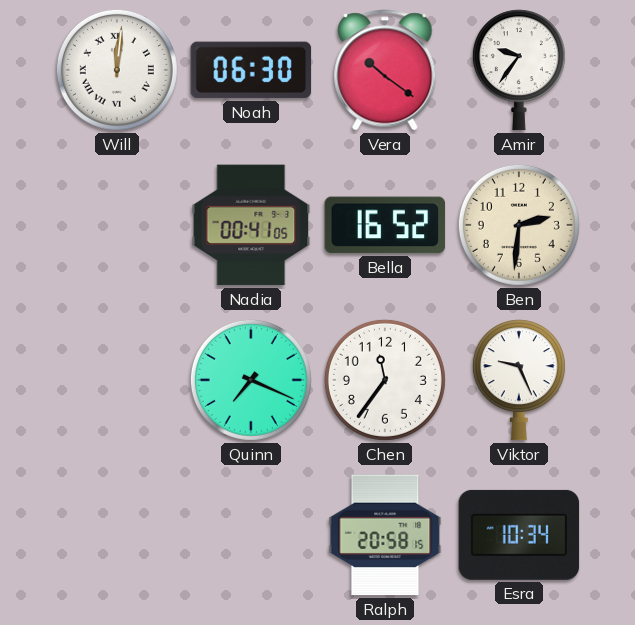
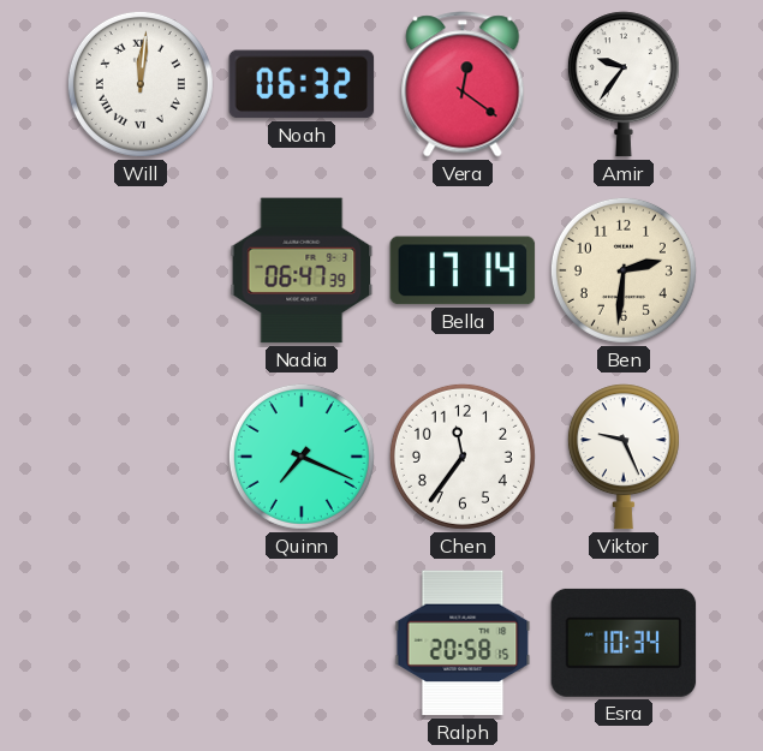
Noah: 06:30 -> 06:32
Vera: 10:21 -> 12:21
Nadia: 00:41 -> 06:47
Bella: 16:52 -> 17:14
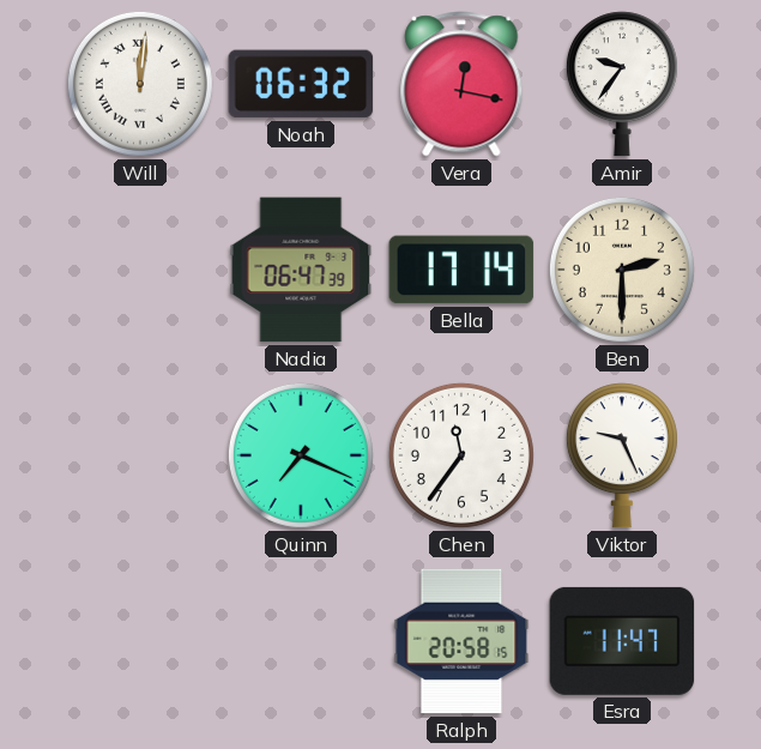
Vera: 12:21 -> 12:17
Ben: 2:31 -> 2:30
Esra: 10:34 -> 11:47
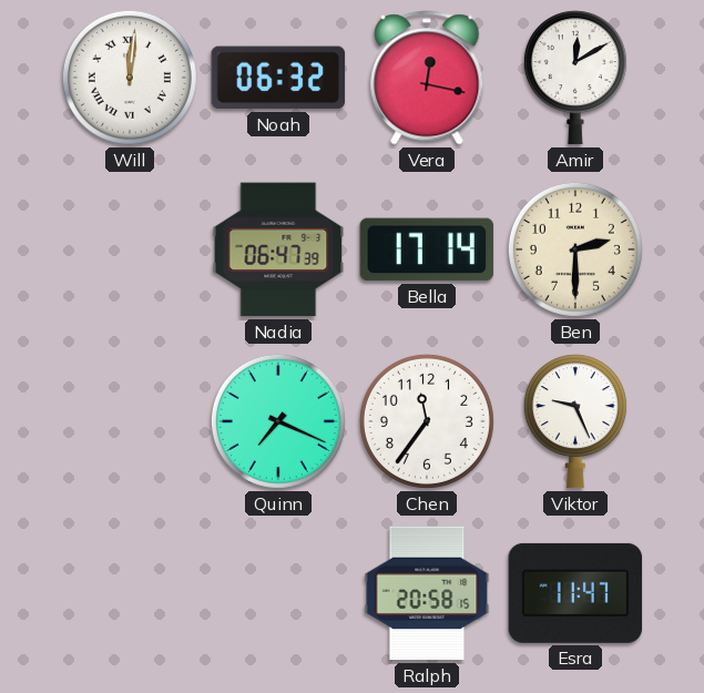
Amir: 9:36 -> 12:10
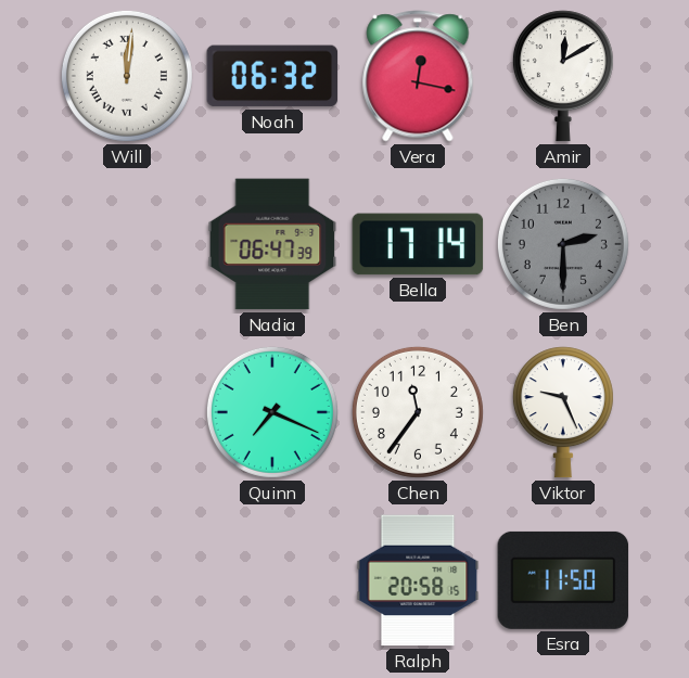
Ben dial: cream -> grey
Esra: 11:47 -> 11:50
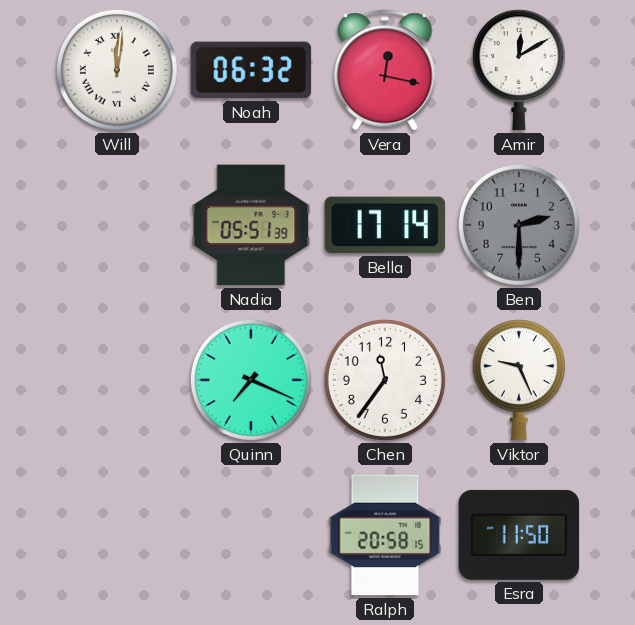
Nadia: 06:47 -> 05:51
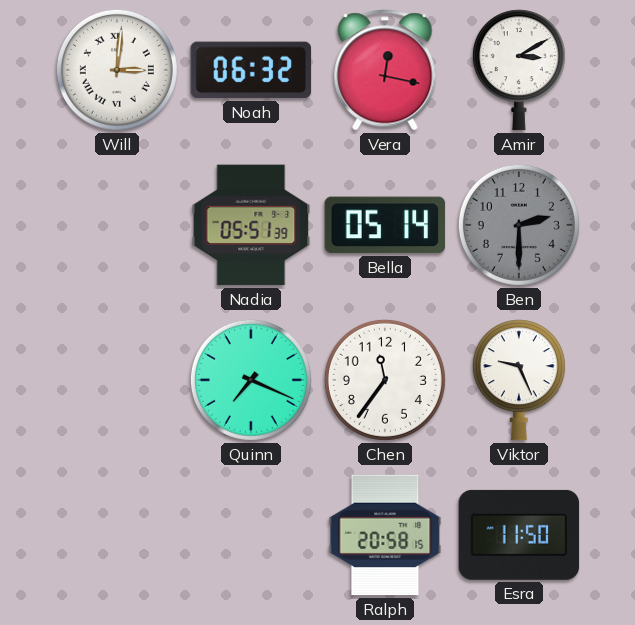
Will: 12:01 -> 3:01
Amir: 12:10 -> 3:10
Bella: 17:14 -> 05:14
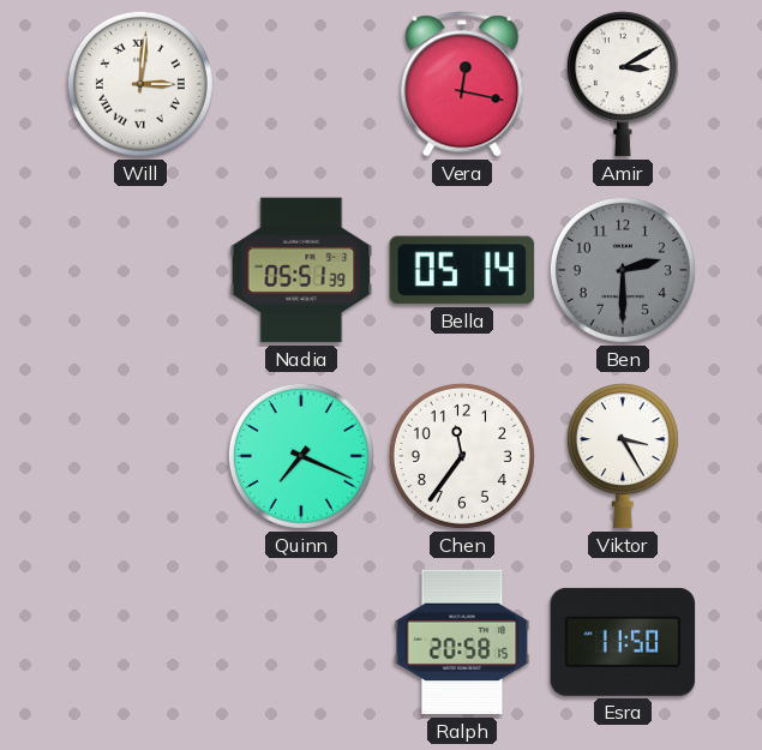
Noah: 06:32 -> none
Viktor: 9:26 -> 3:25
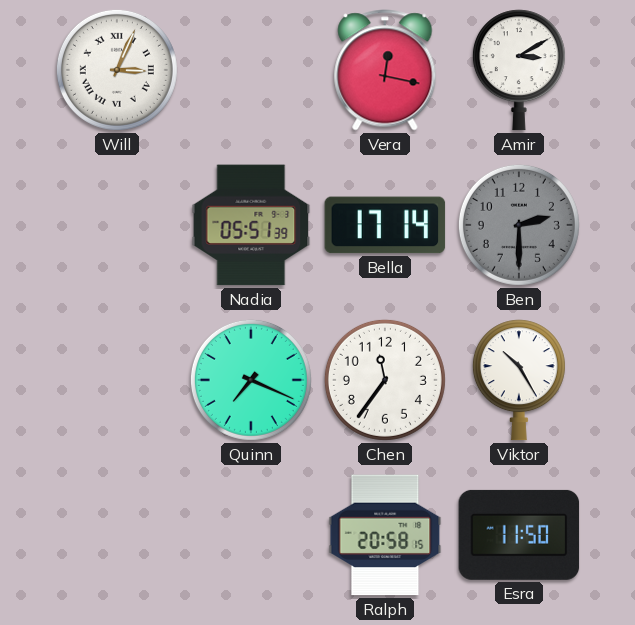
Will: 3:01 -> 3:04
Bella: 05:14 -> 17:14
Viktor: 3:25 -> 10:25
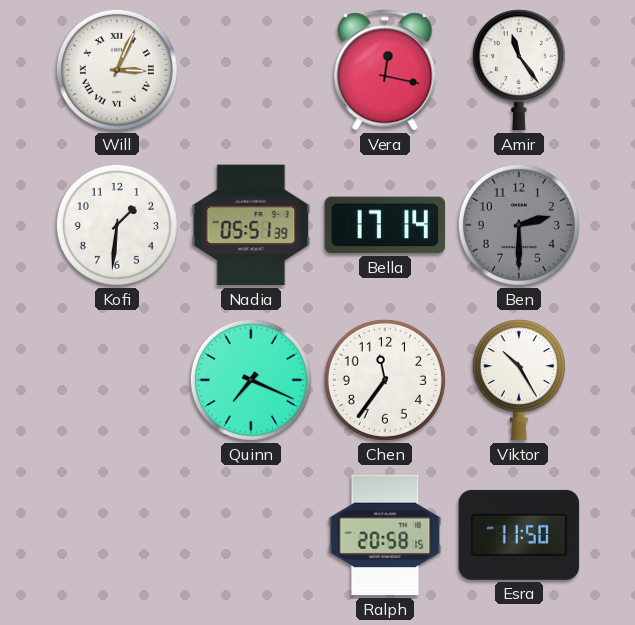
Amir: 3:10 -> 11:24
Kofi: none -> 1:31
